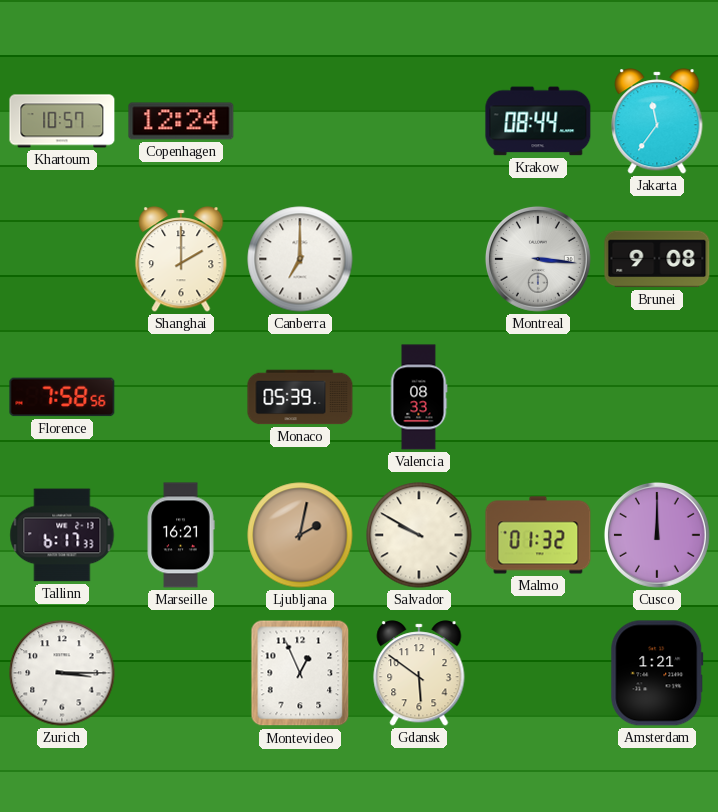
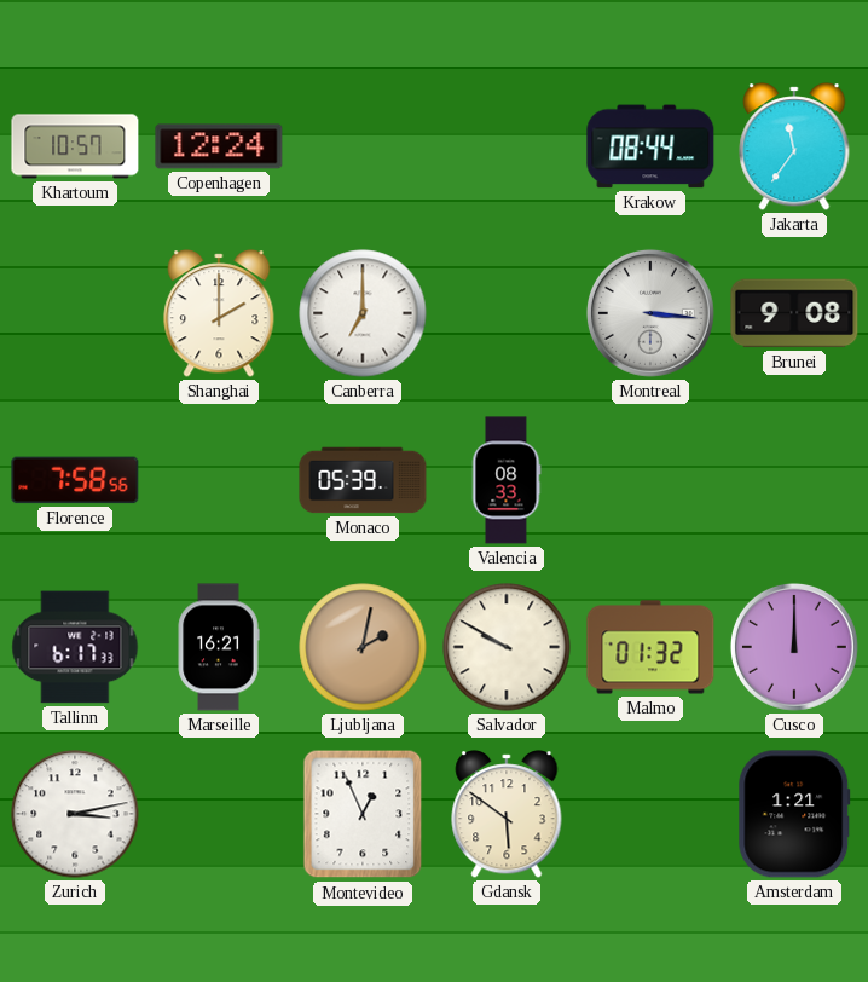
Zurich: 3:15 -> 3:13
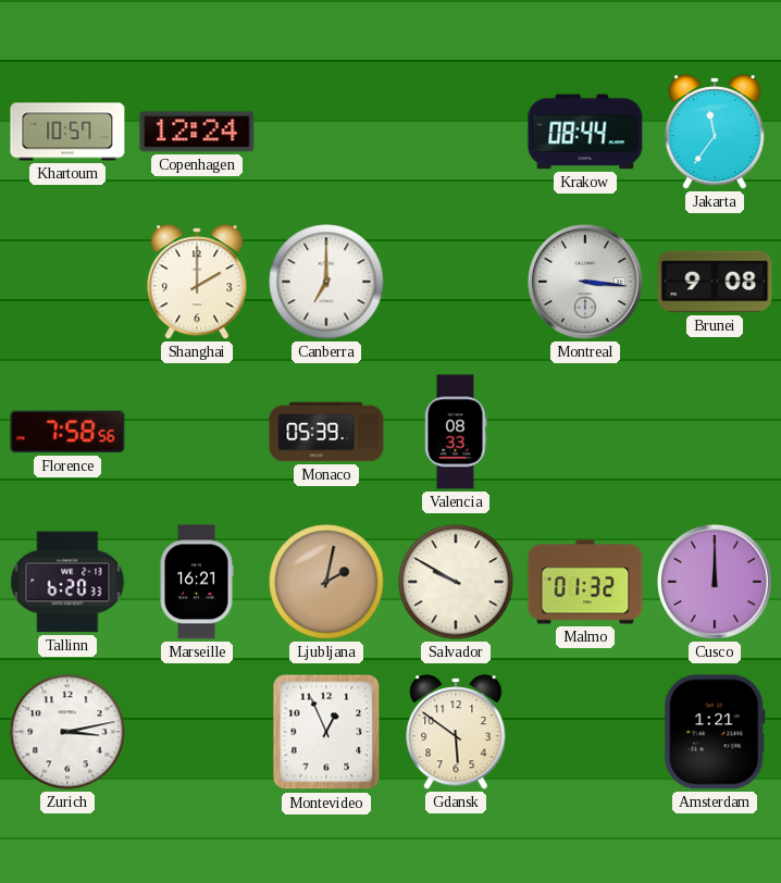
Tallinn: 6:17 -> 6:20
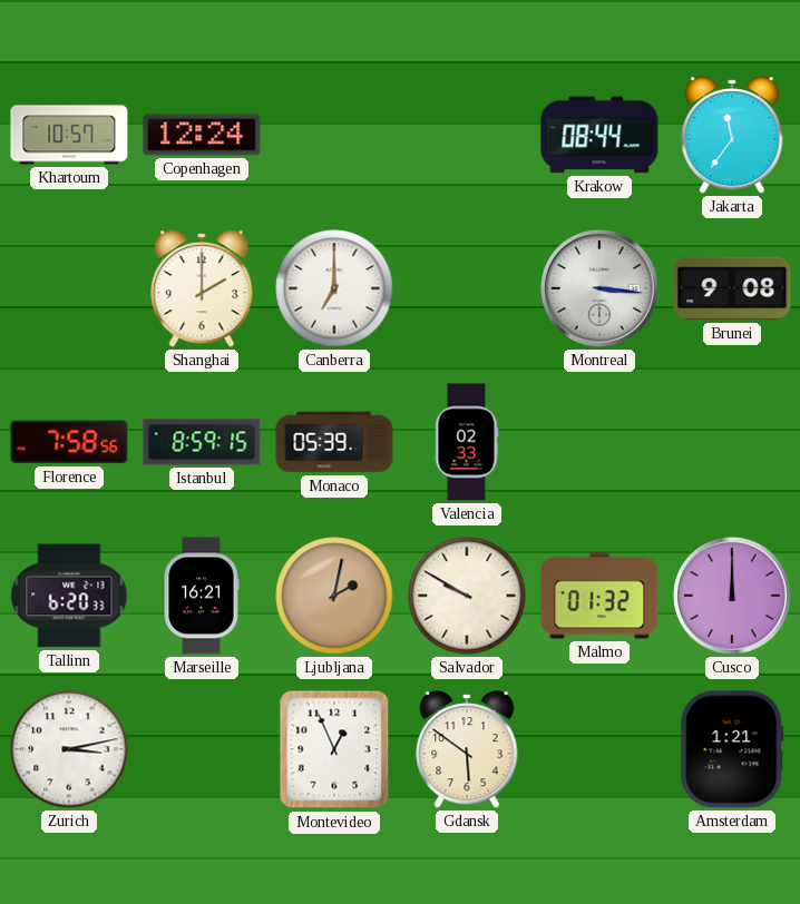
Istanbul: none -> 8:59
Valencia: 08:33 -> 02:33
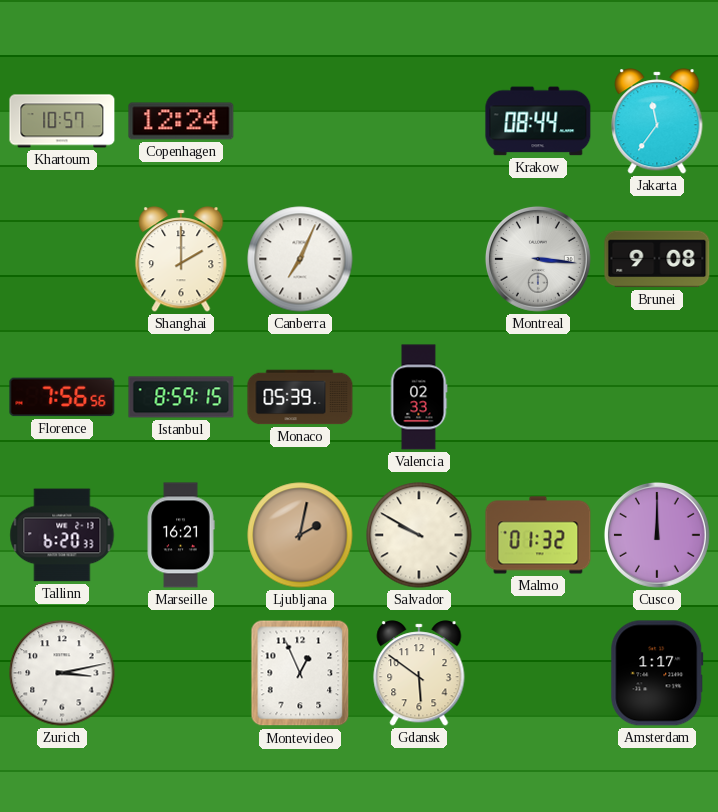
Canberra: 7:00 -> 7:04
Florence: 7:58 -> 7:56
Amsterdam: 1:21 -> 1:17
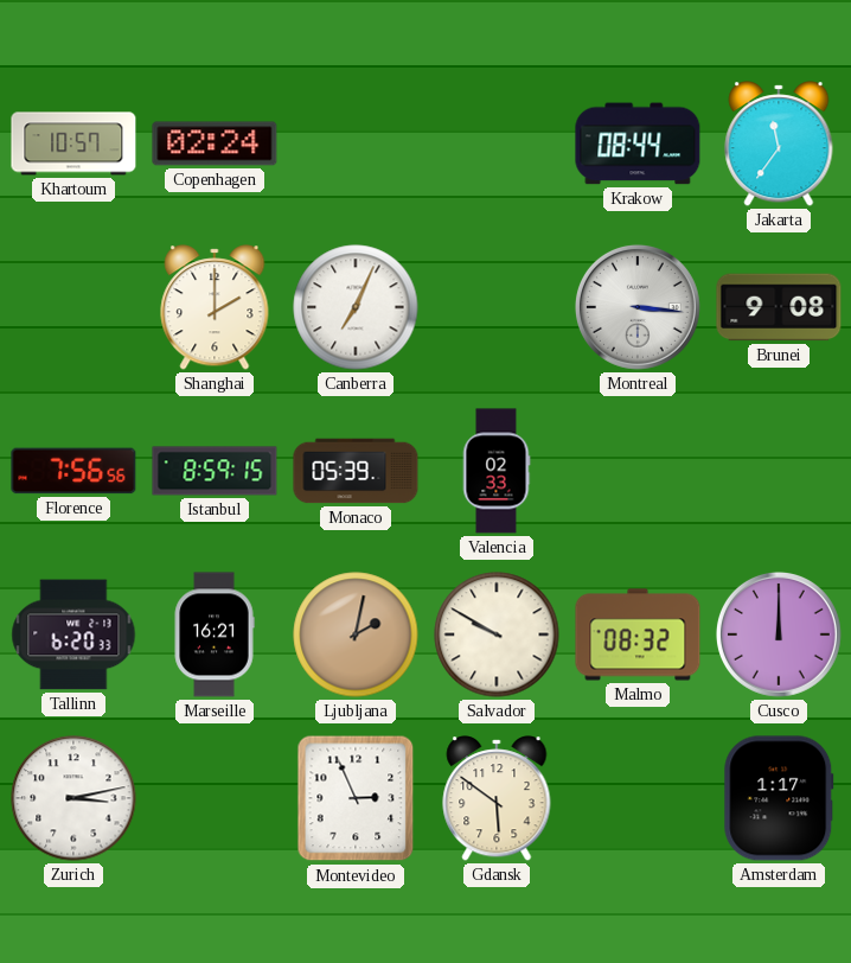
Copenhagen: 12:24 -> 02:24
Malmo: 01:32 -> 08:32
Montevideo: 12:56 -> 2:56
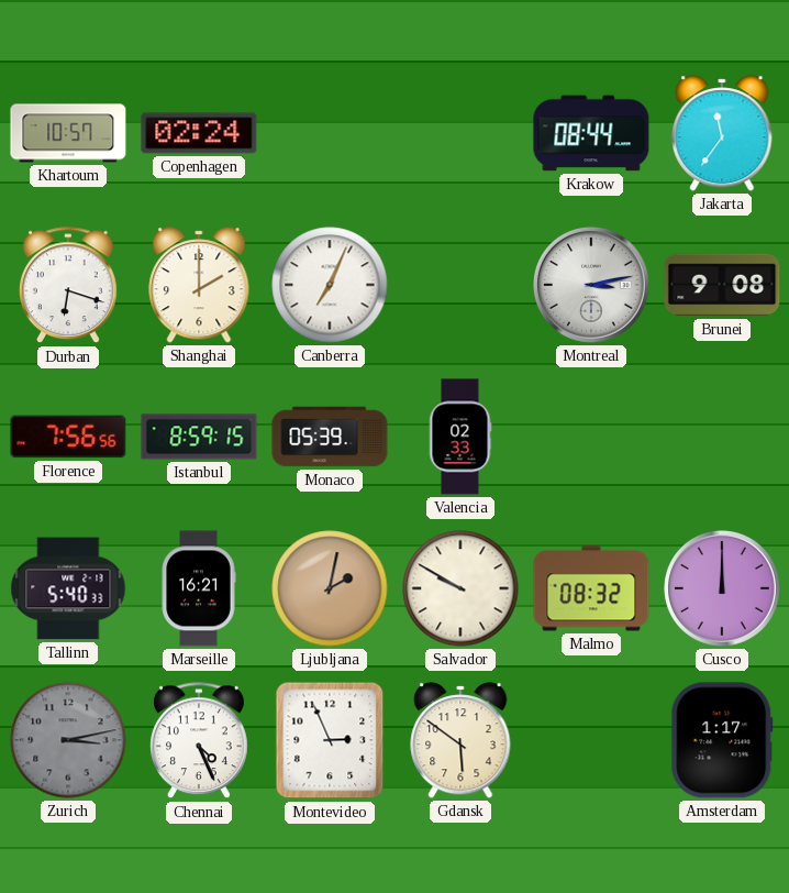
Durban: none -> 6:18
Montreal: 3:16 -> 3:13
Tallinn: 6:20 -> 5:40
Zurich dial: white -> grey
Chennai: none -> 4:26
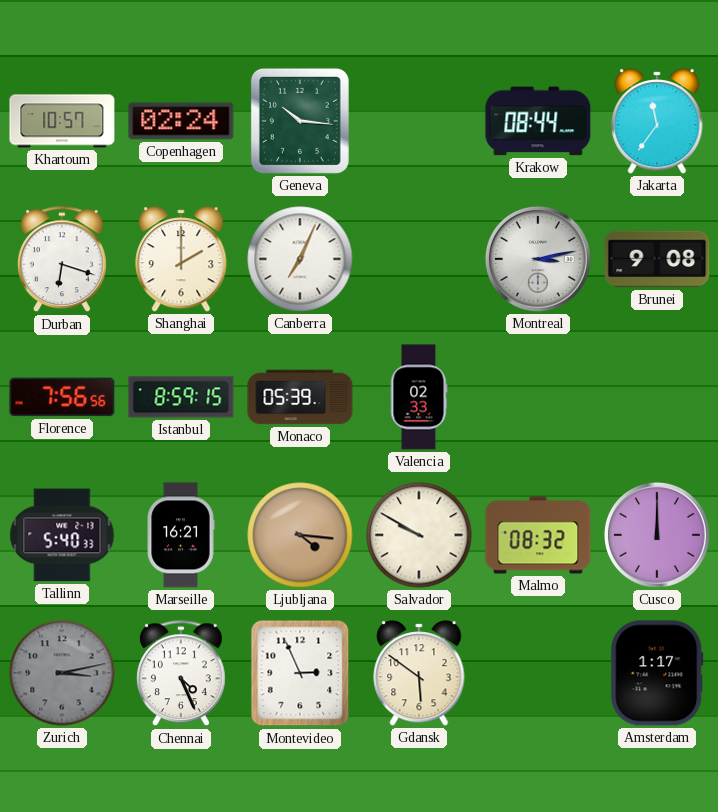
Geneva: none -> 10:16
Ljubljana: 2:02 -> 4:16
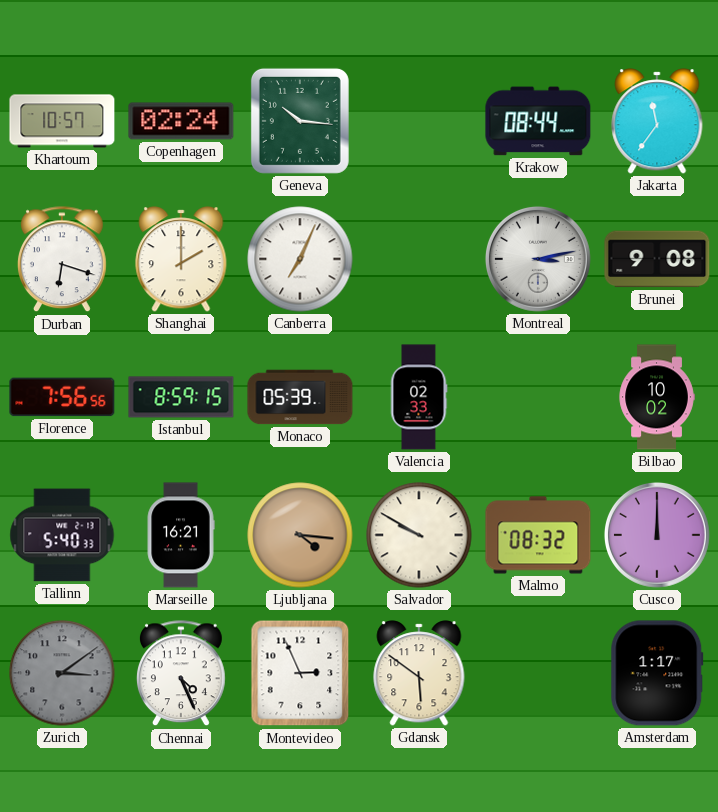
Bilbao: none -> 10:02
Zurich: 3:13 -> 3:09
